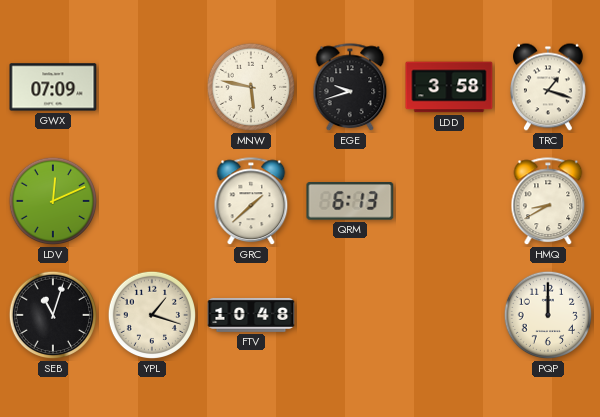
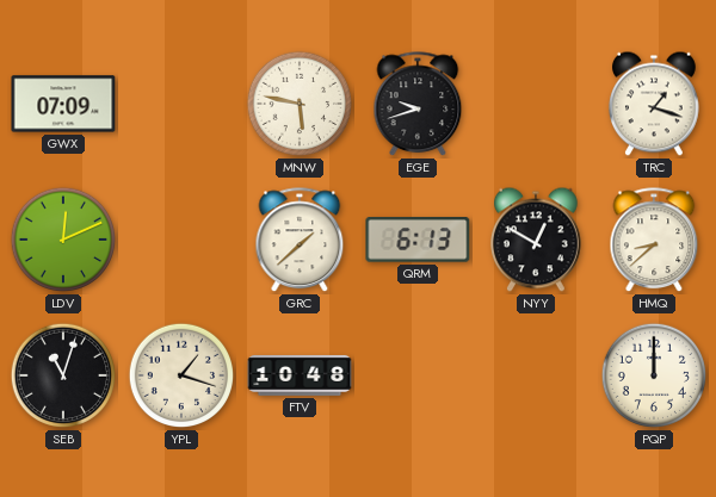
LDD: 3:58 -> none
NYY: none -> 12:50
HMQ: 8:40 -> 8:38
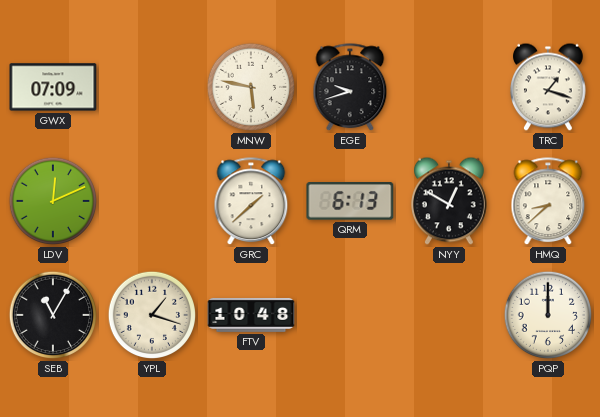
SEB: 11:03 -> 11:05
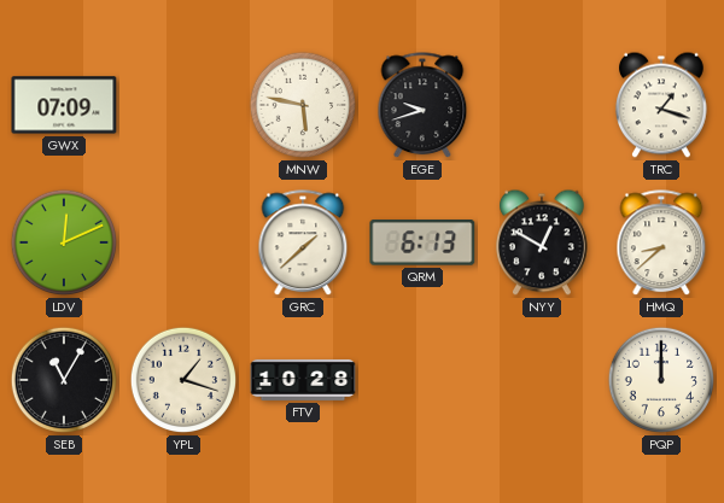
FTV: 10:48 -> 10:28
